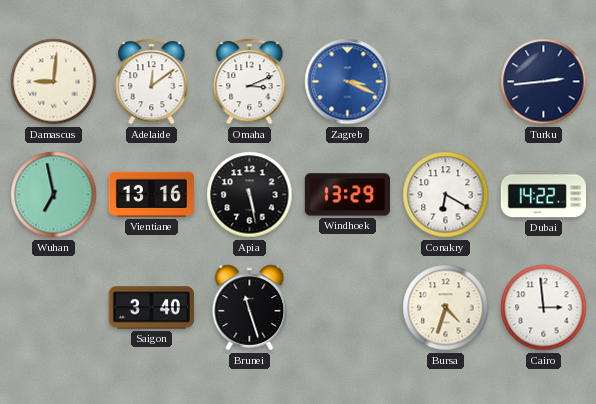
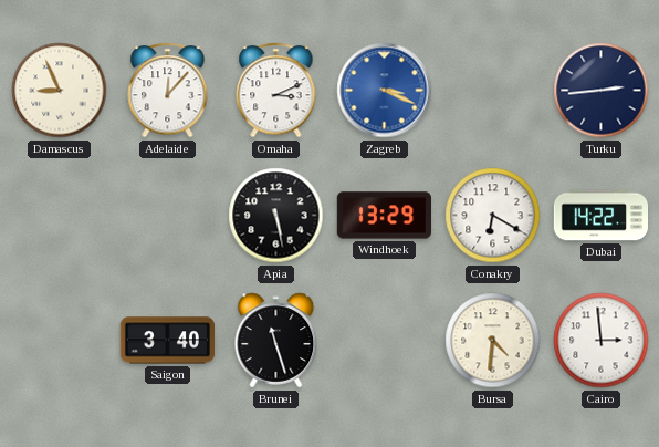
Damascus: 9:01 -> 8:56
Adelaide: 12:09 -> 12:07
Wuhan: 6:58 -> none
Vientiane: 13:16 -> none
Bursa: 4:33 -> 4:31
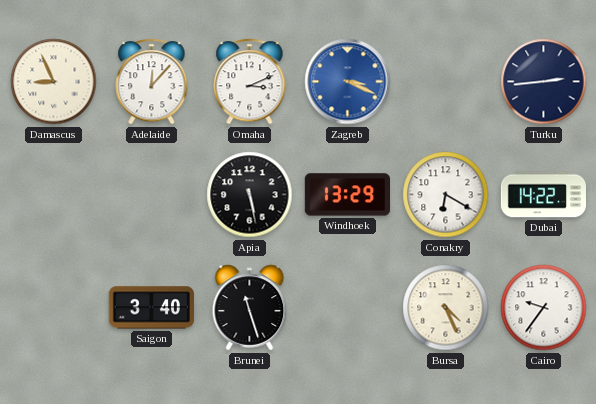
Bursa: 4:31 -> 4:26
Cairo: 2:59 -> 9:36
